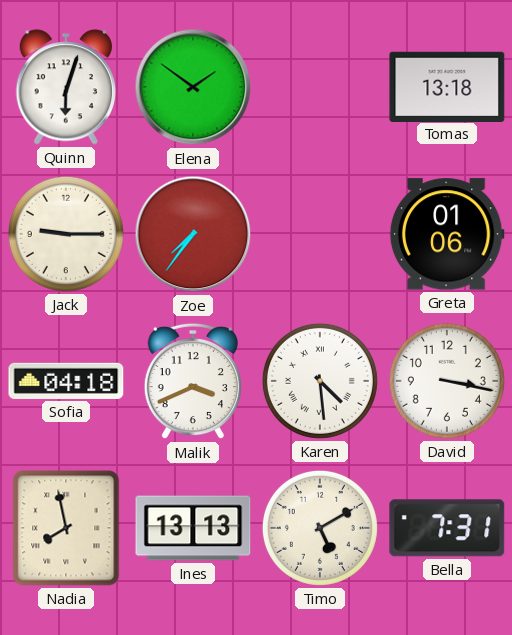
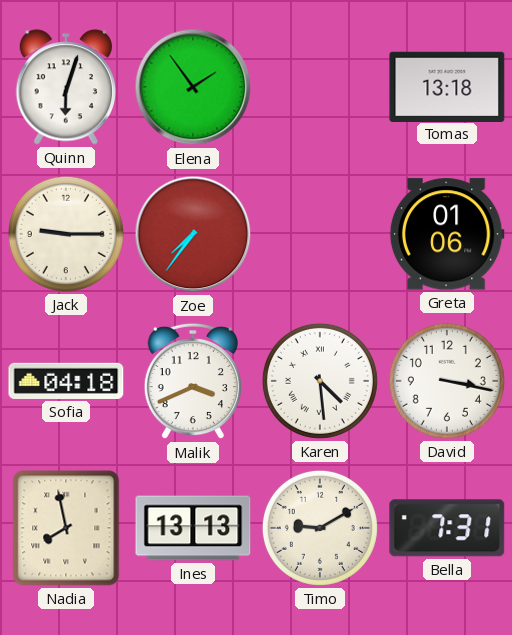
Elena: 1:51 -> 1:54
Timo: 5:10 -> 9:10
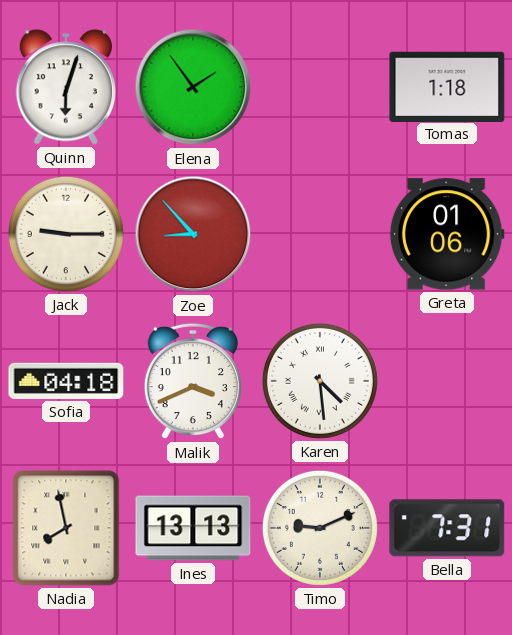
Tomas: 13:18 -> 1:18
Zoe: 7:36 -> 8:53
David: 3:17 -> none
Timo: 9:10 -> 9:11
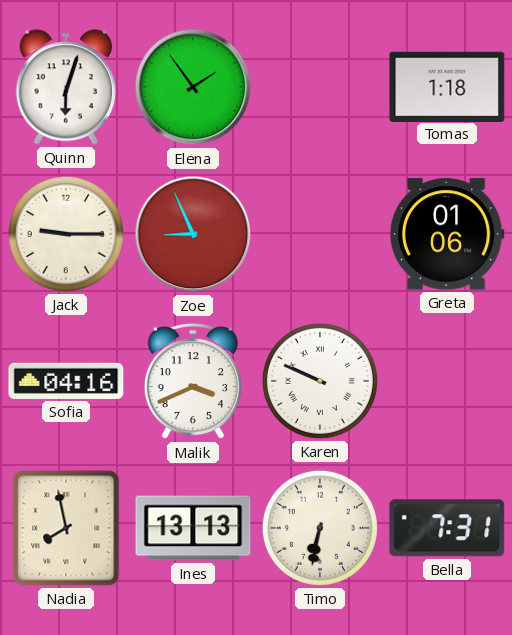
Zoe: 8:53 -> 8:56
Sofia: 04:18 -> 04:16
Karen: 4:29 -> 9:49
Timo: 9:11 -> 6:32
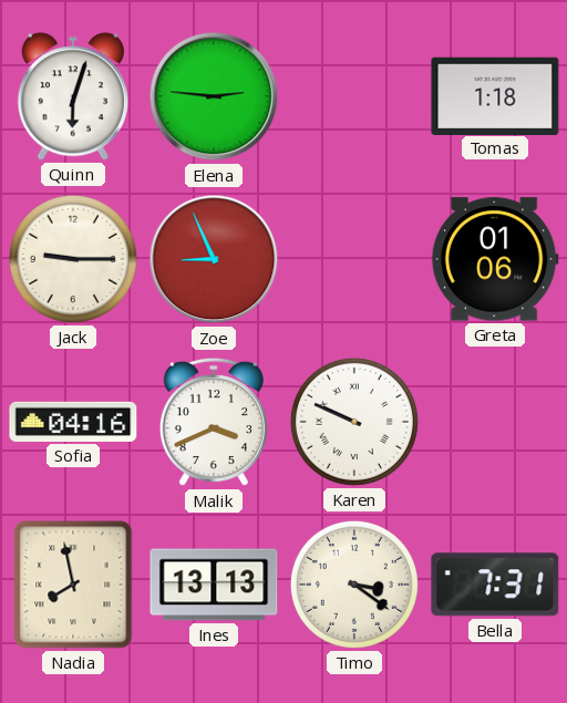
Elena: 1:54 -> 2:46
Timo: 6:32 -> 3:21
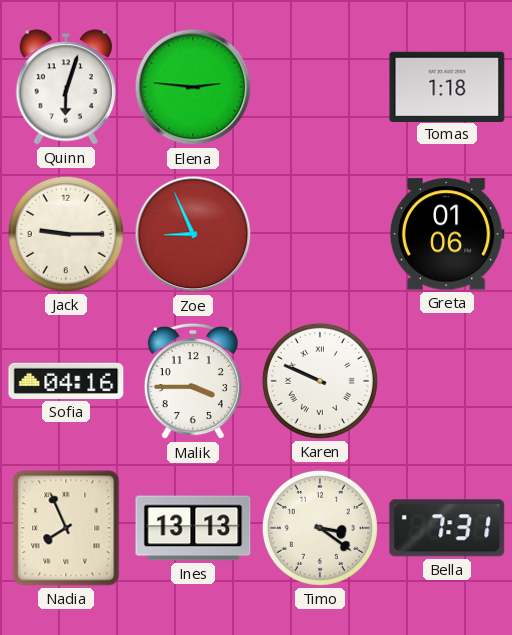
Malik: 3:41 -> 3:45
Nadia: 7:58 -> 7:56
